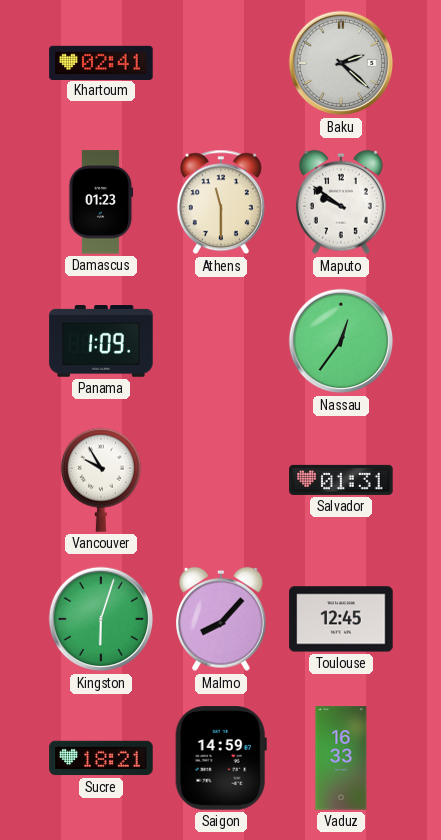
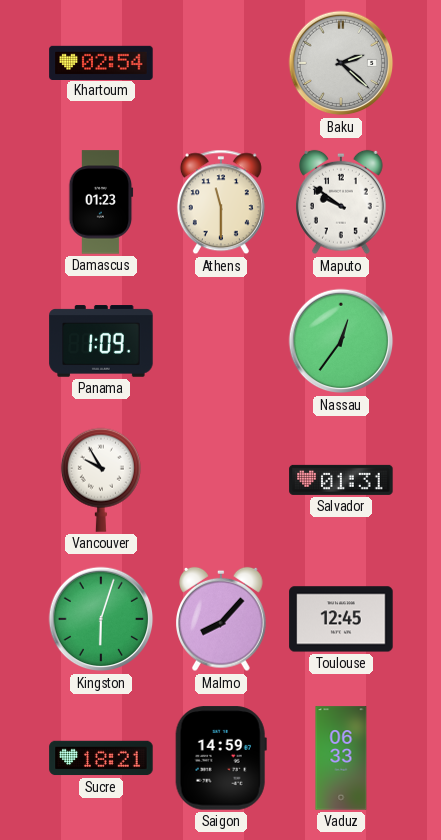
Khartoum: 02:41 -> 02:54
Vaduz: 16:33 -> 06:33
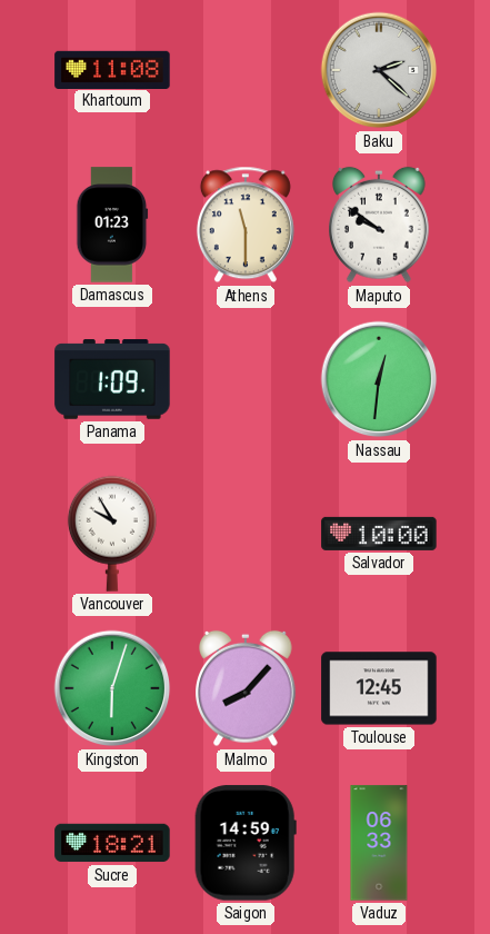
Khartoum: 02:54 -> 11:08
Nassau: 12:36 -> 12:31
Salvador: 01:31 -> 10:00
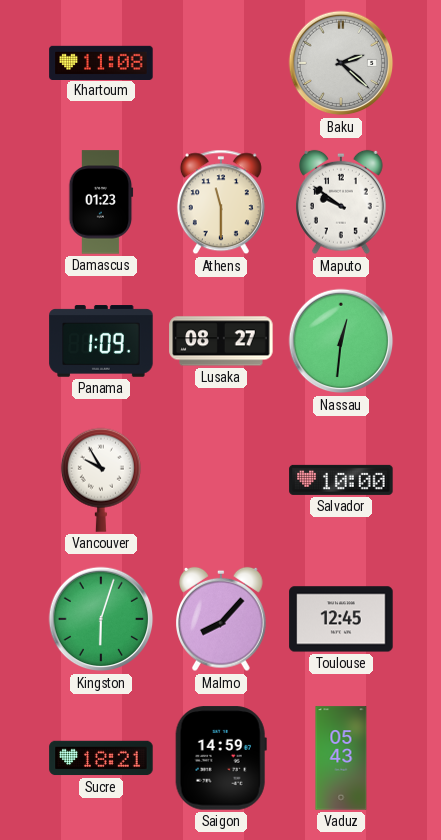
Lusaka: none -> 08:27
Vaduz: 06:33 -> 05:43
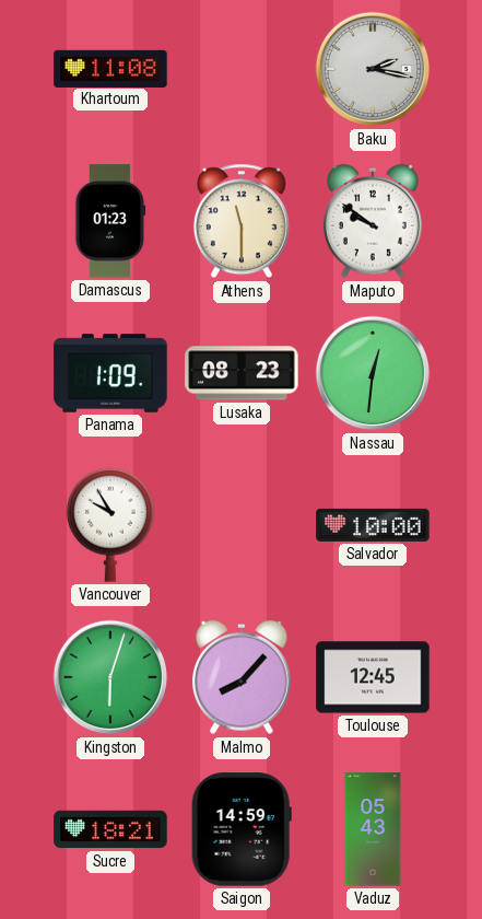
Baku: 2:22 -> 2:17
Lusaka: 08:27 -> 08:23
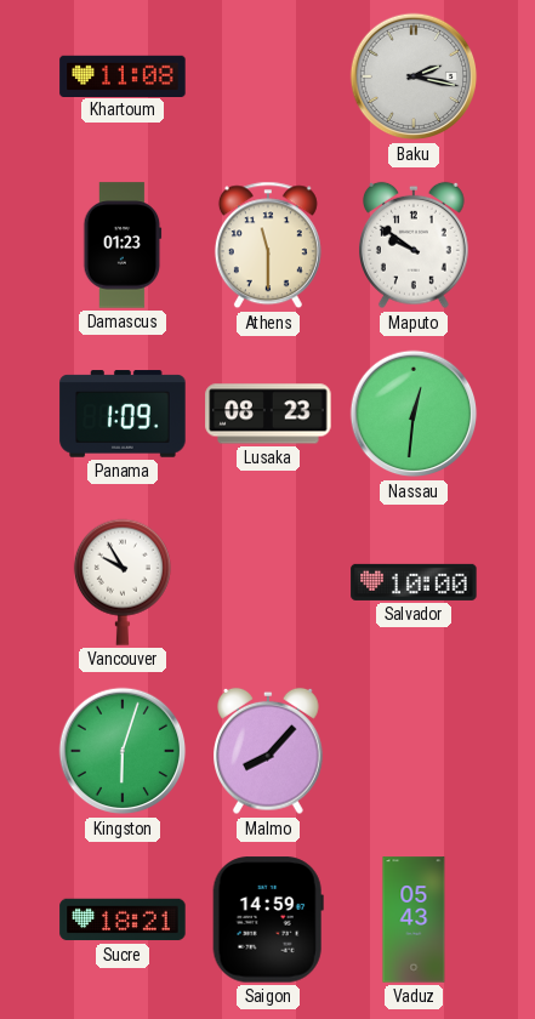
Toulouse: 12:45 -> none
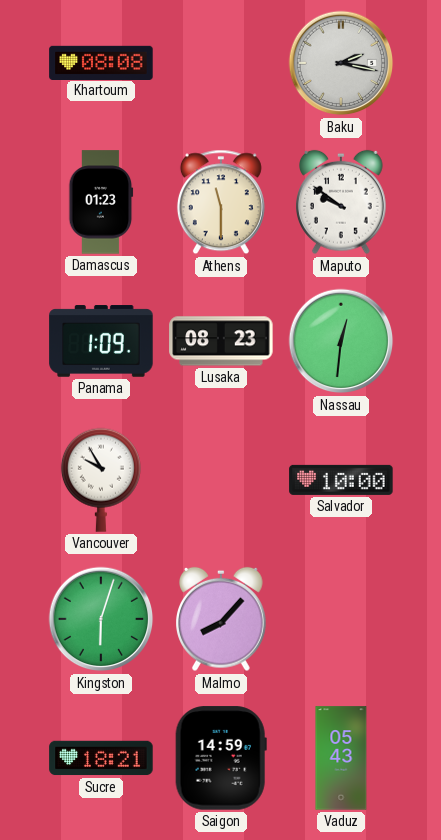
Khartoum: 11:08 -> 08:08
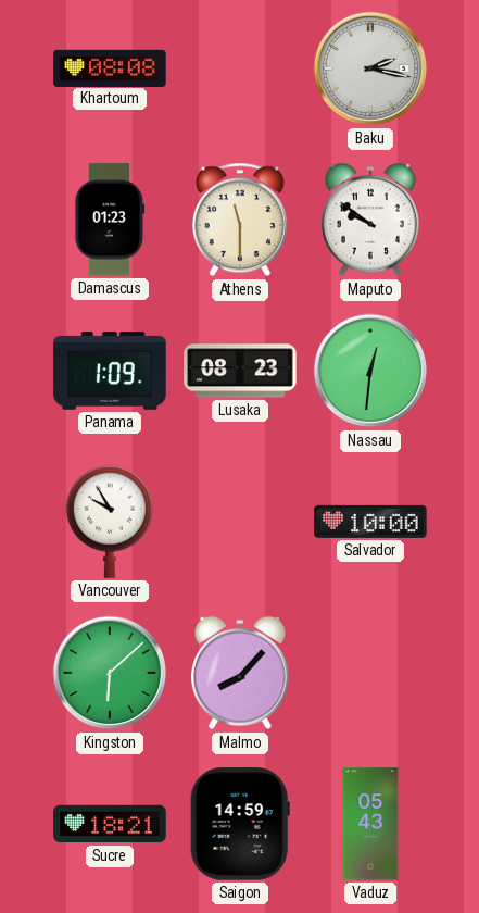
Kingston: 6:03 -> 6:08
